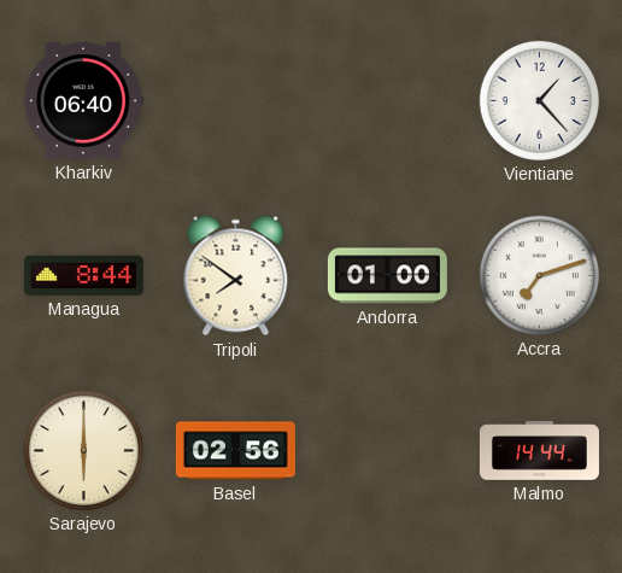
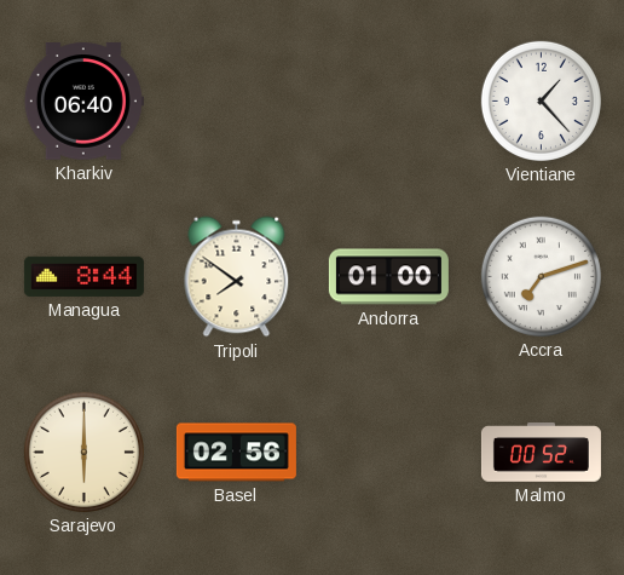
Malmo: 14:44 -> 00:52
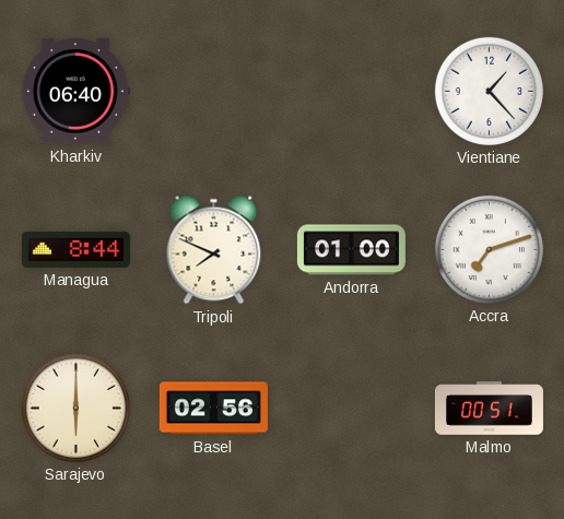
Tripoli: 7:51 -> 7:49
Malmo: 00:52 -> 00:51
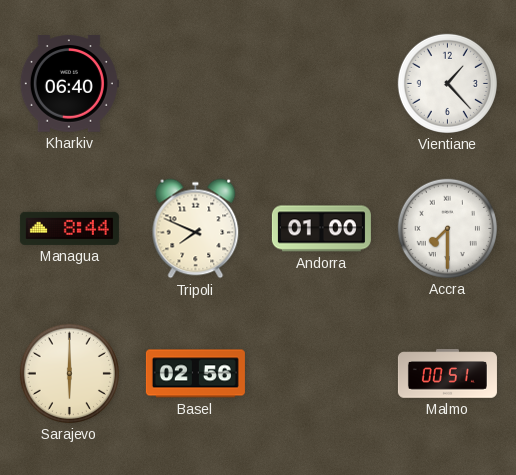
Accra: 7:12 -> 7:30
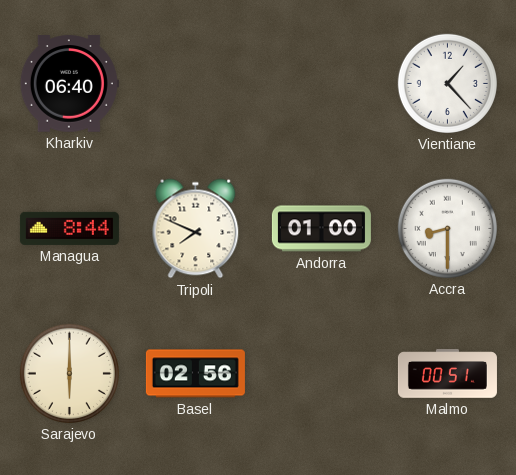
Accra: 7:30 -> 8:30
